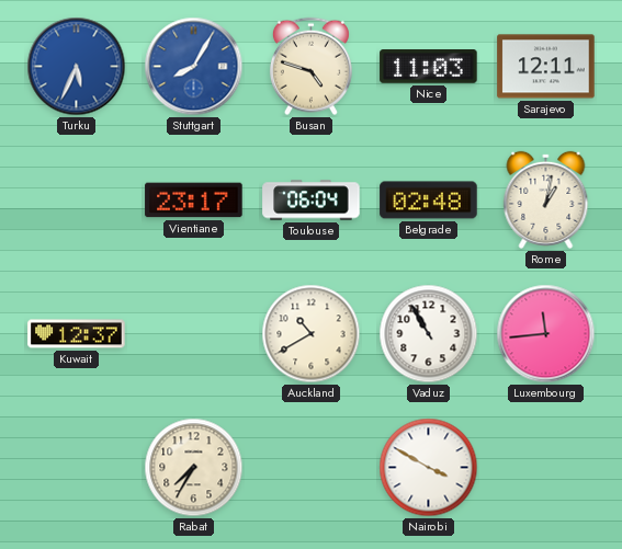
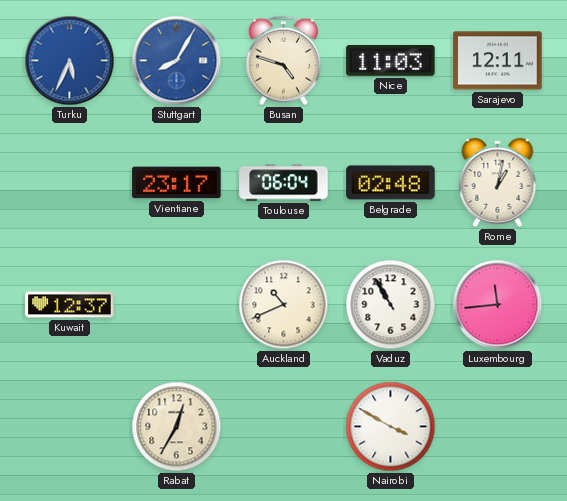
Auckland: 10:40 -> 10:41
Rabat: 7:35 -> 12:35
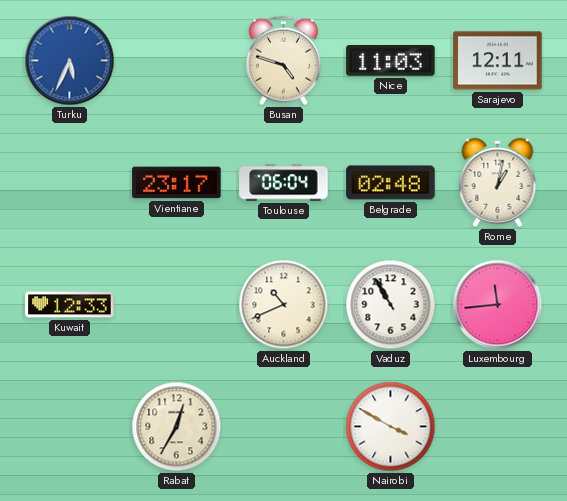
Stuttgart: 8:05 -> none
Kuwait: 12:37 -> 12:33
